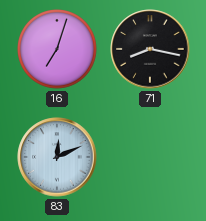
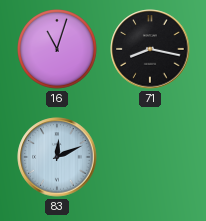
16: 7:03 -> 11:03
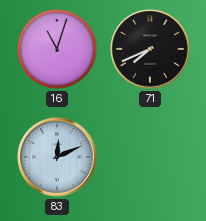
71: 8:17 -> 7:41
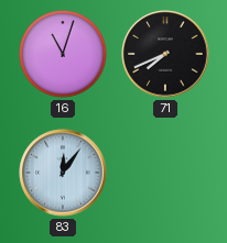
83: 12:11 -> 12:06
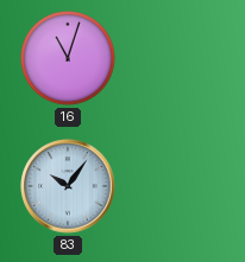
71: 7:41 -> none
83: 12:06 -> 10:06
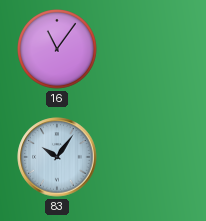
16: 11:03 -> 11:06
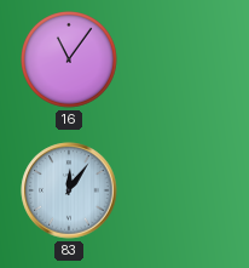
83: 10:06 -> 12:06
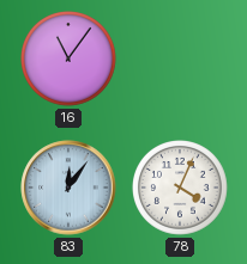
78: none -> 4:04
